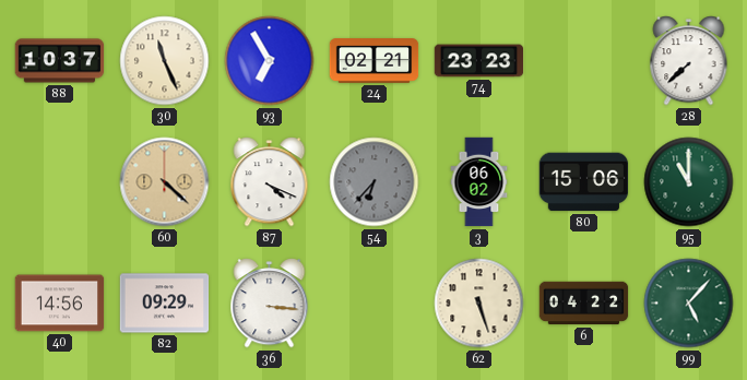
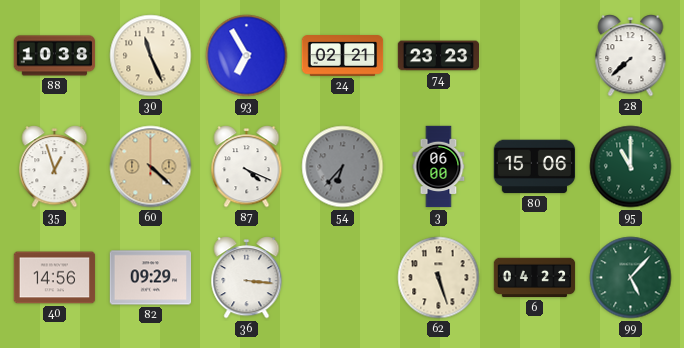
88: 10:37 -> 10:38
35: none -> 12:57
3: 06:02 -> 06:00
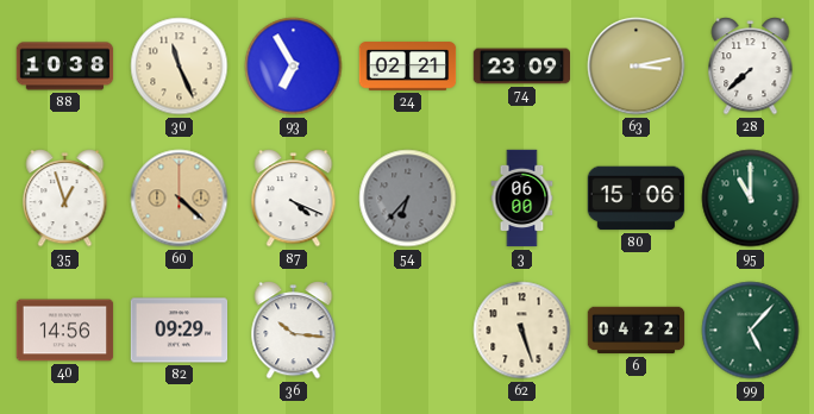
74: 23:23 -> 23:09
63: none -> 3:13
36: 3:16 -> 10:16
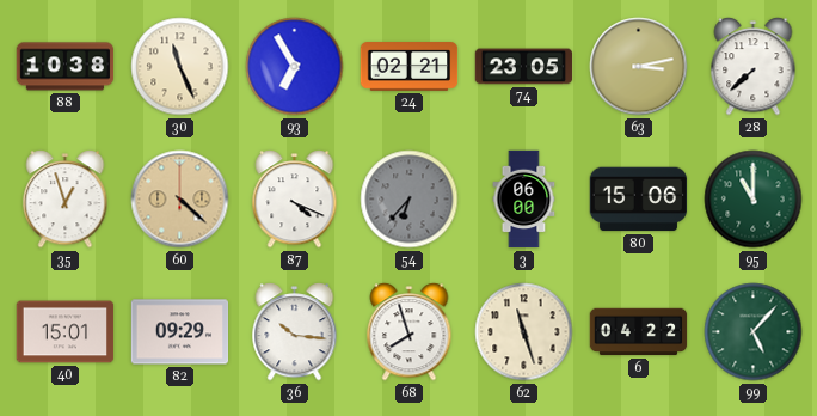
74: 23:09 -> 23:05
40: 14:56 -> 15:01
68: none -> 7:57
62: 5:27 -> 11:27
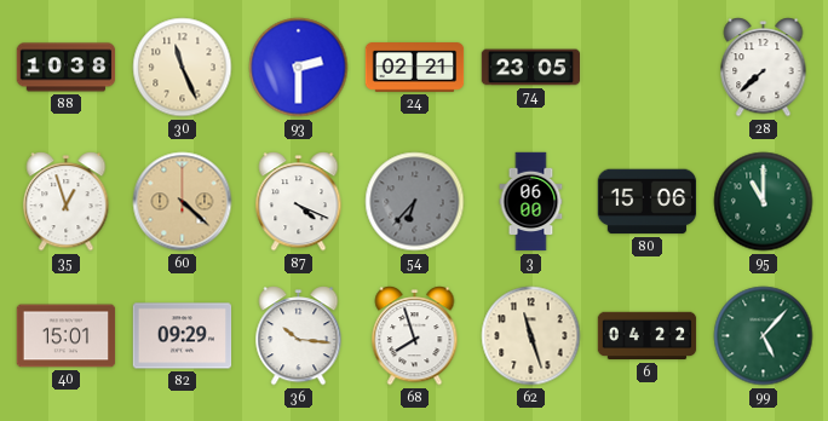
93: 6:55 -> 2:30
63: 3:13 -> none
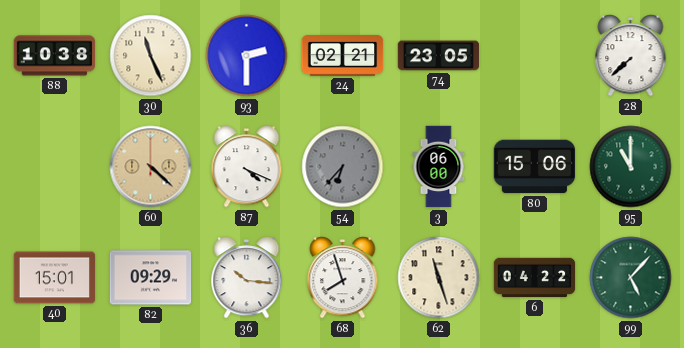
35: 12:57 -> none
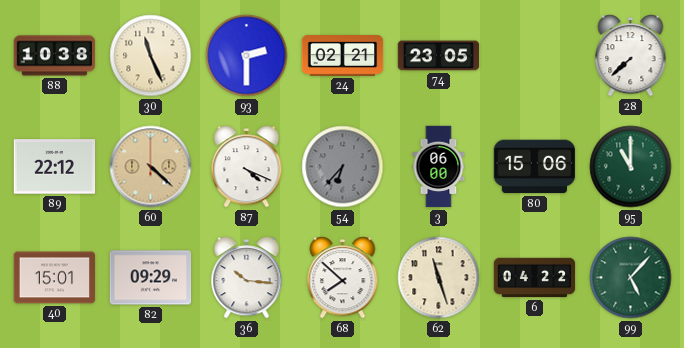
89: none -> 22:12
68: 7:57 -> 7:52
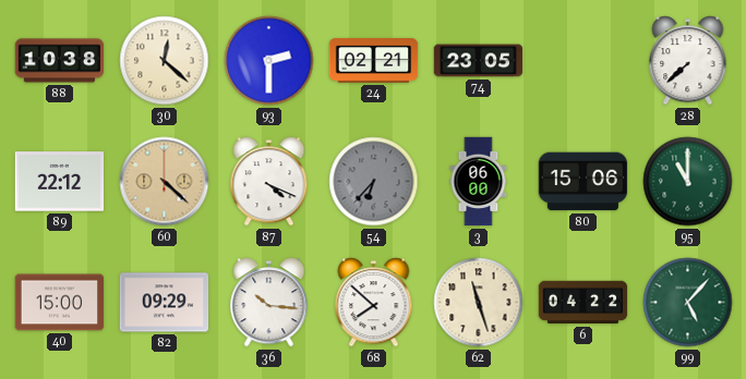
30: 11:26 -> 12:22
40: 15:01 -> 15:00
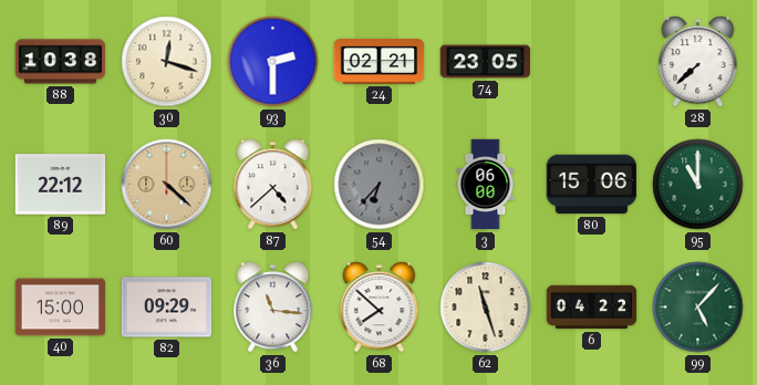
30: 12:22 -> 12:18
87: 4:19 -> 4:38
36: 10:16 -> 11:16
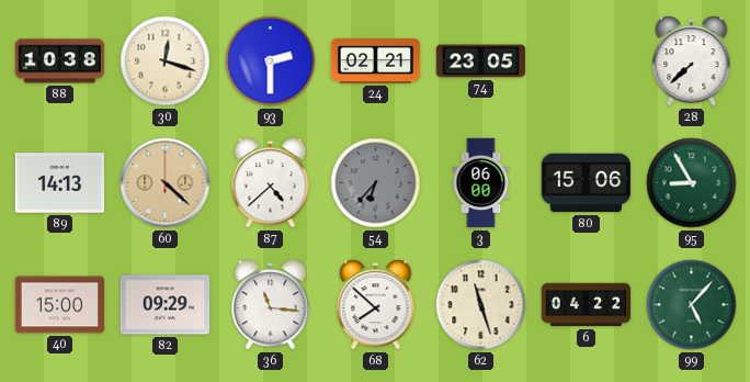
89: 22:12 -> 14:13
95: 11:00 -> 8:55
